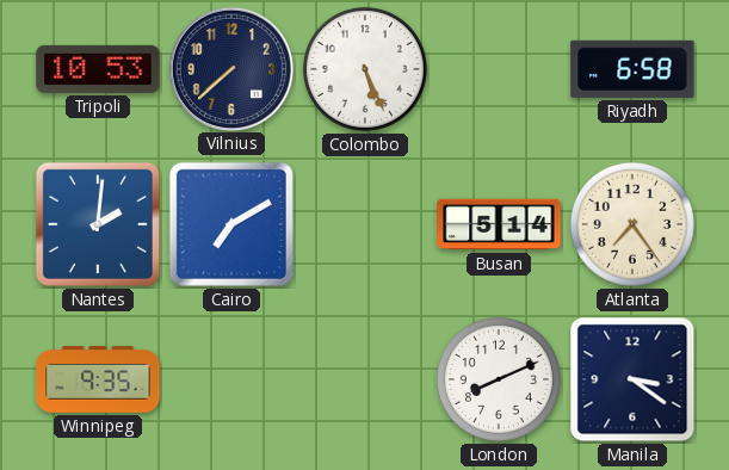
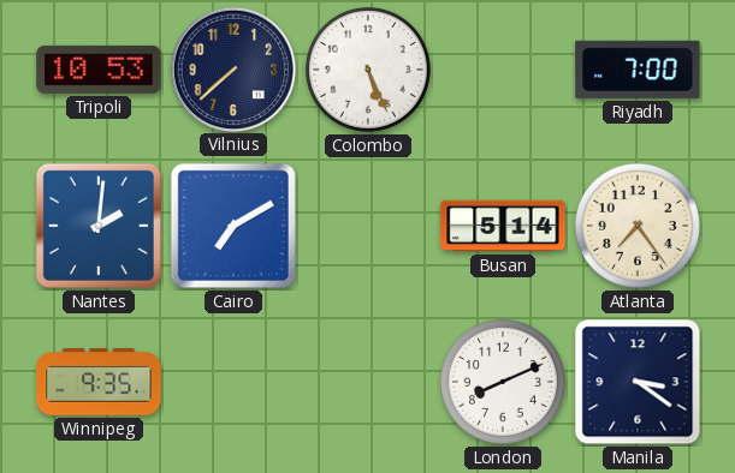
Riyadh: 6:58 -> 7:00
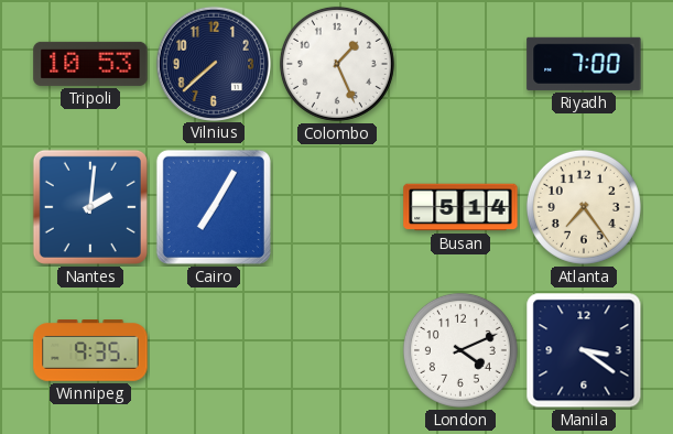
Colombo: 5:26 -> 1:26
Cairo: 7:10 -> 7:05
London: 8:11 -> 4:11
